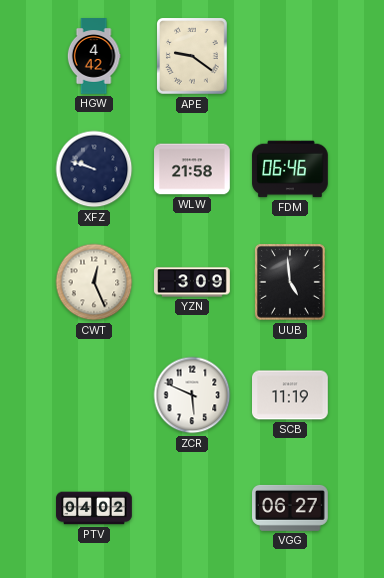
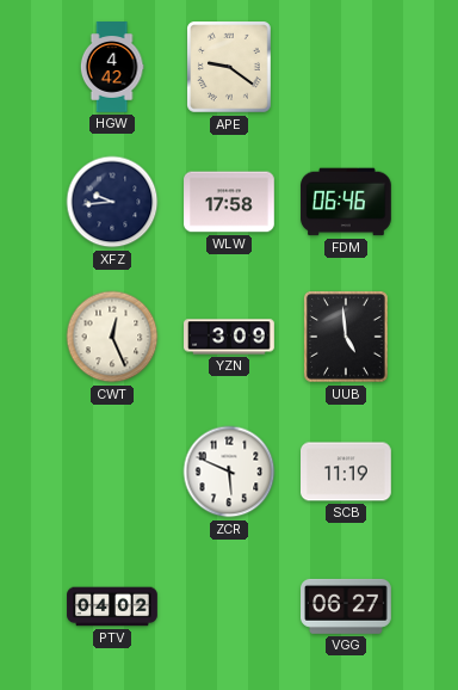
XFZ: 9:48 -> 9:44
WLW: 21:58 -> 17:58
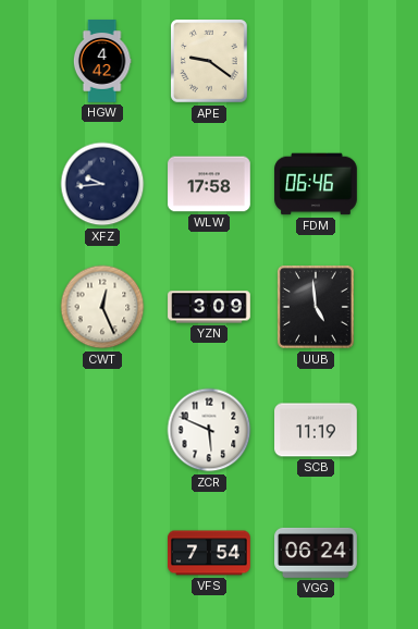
PTV: 04:02 -> none
VFS: none -> 7:54
VGG: 06:27 -> 06:24
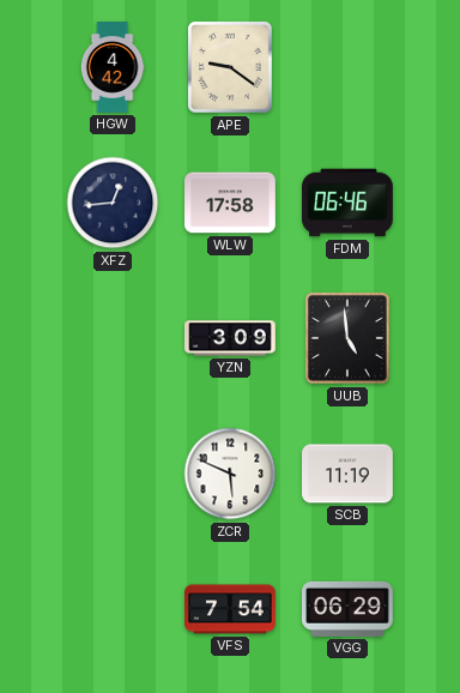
XFZ: 9:44 -> 12:44
CWT: 12:26 -> none
VGG: 06:24 -> 06:29
